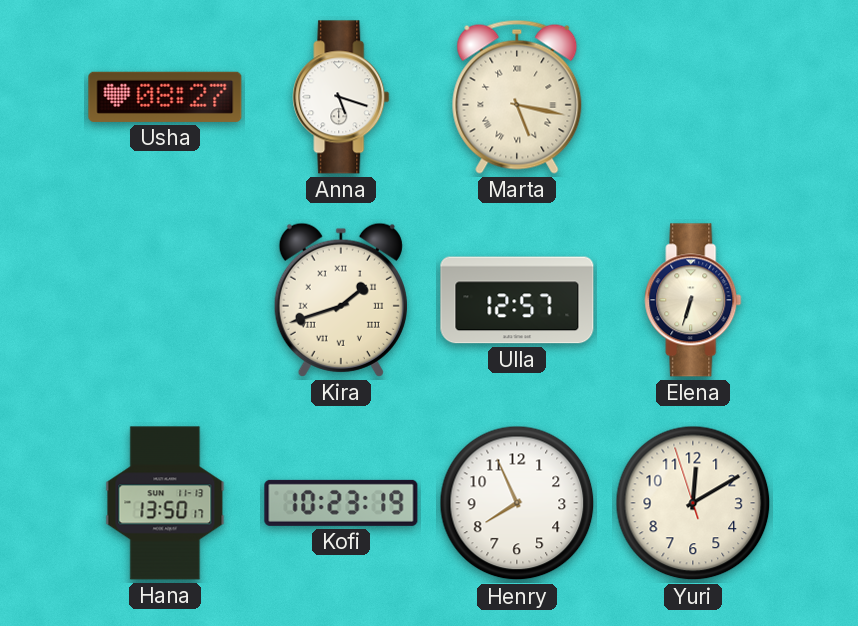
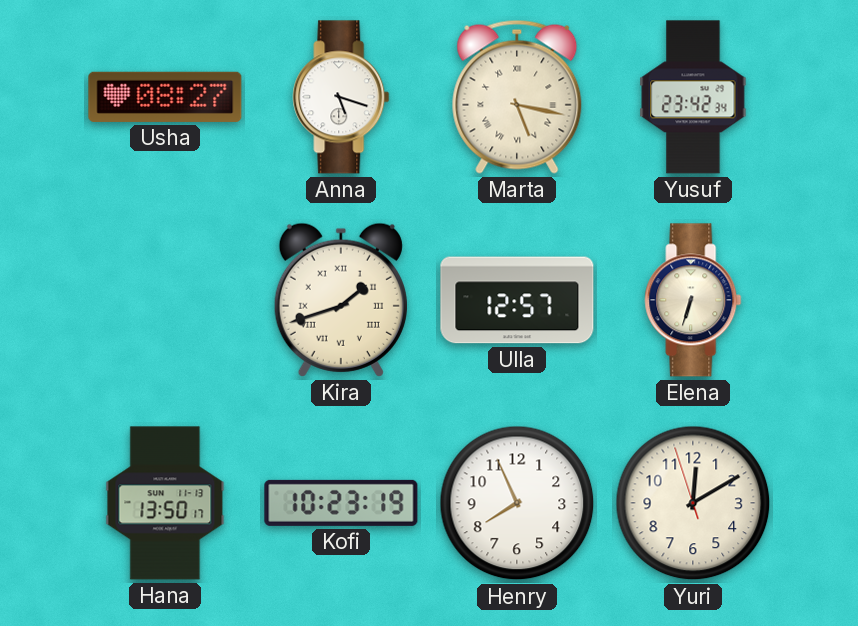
Yusuf: none -> 23:42
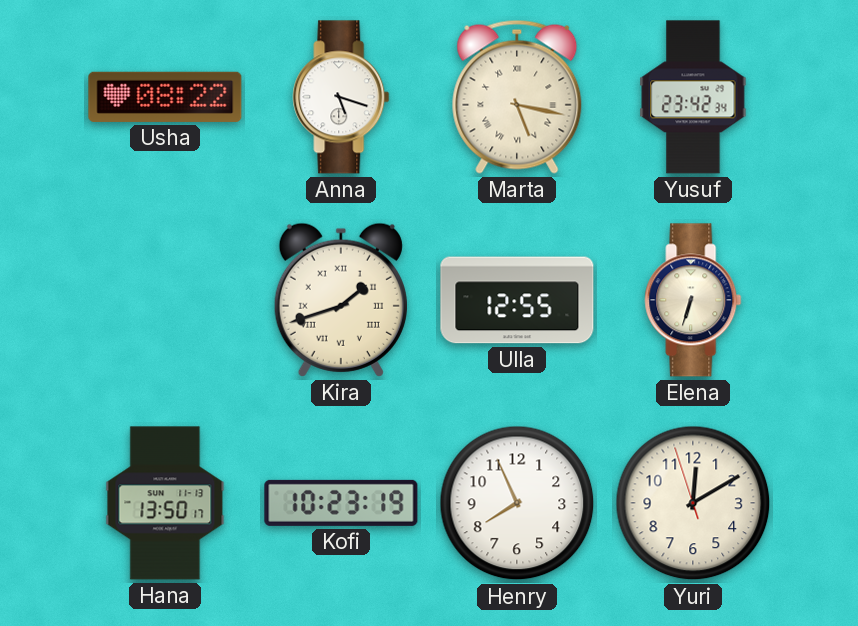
Usha: 08:27 -> 08:22
Ulla: 12:57 -> 12:55
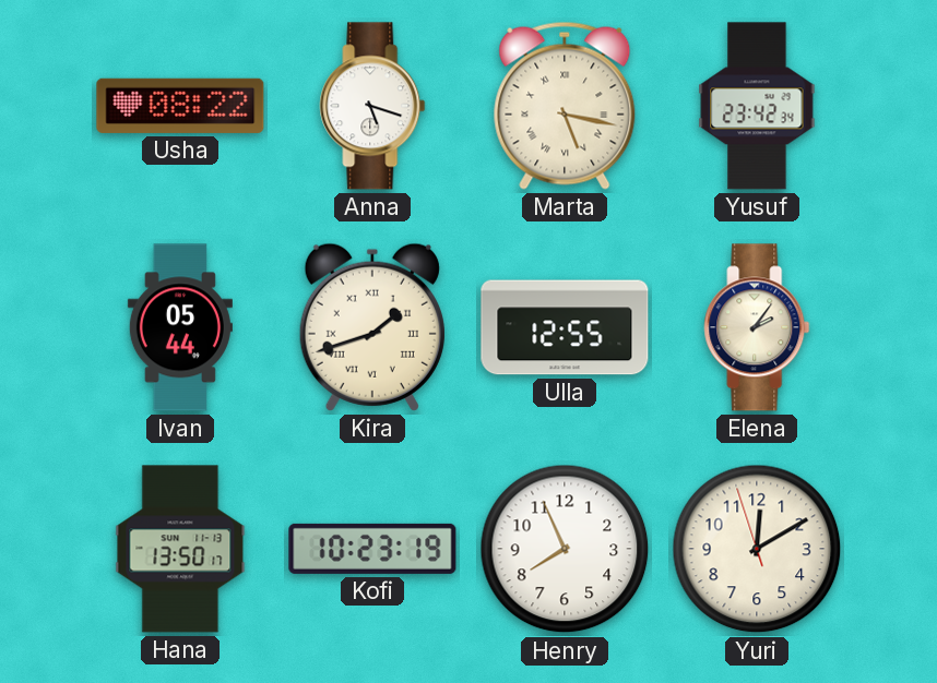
Ivan: none -> 05:44
Elena: 6:33 -> 2:06
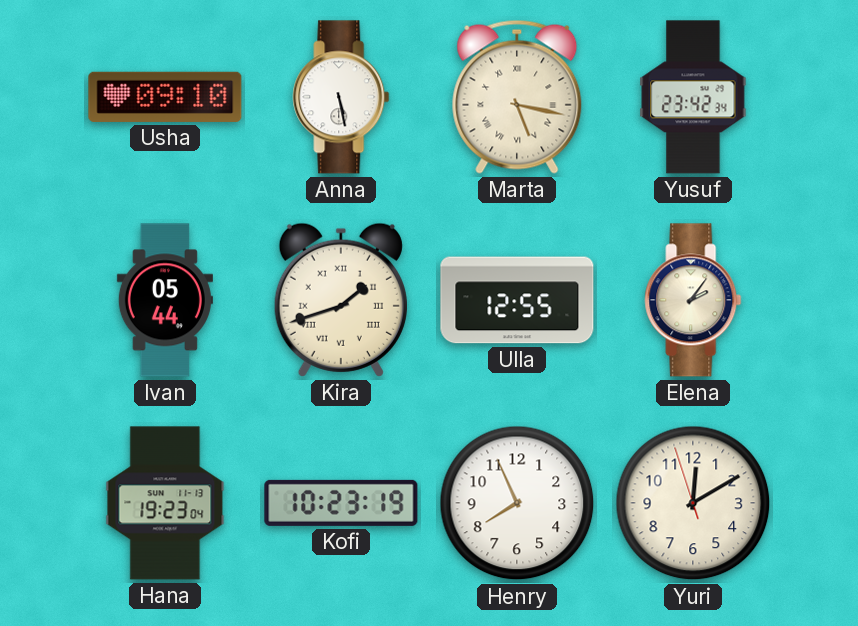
Usha: 08:22 -> 09:10
Anna: 5:18 -> 5:28
Hana: 13:50 -> 19:23
